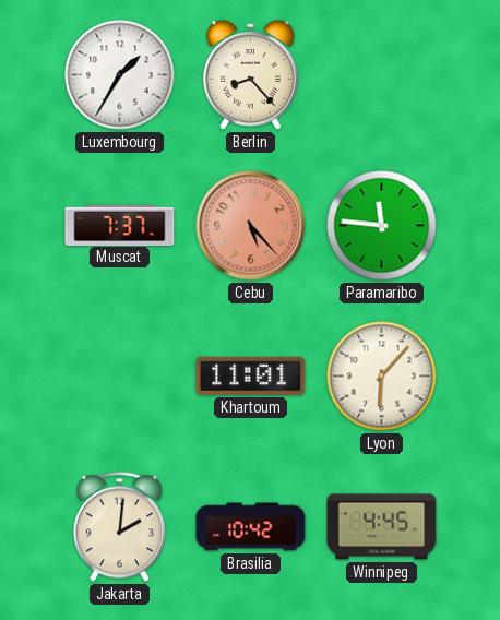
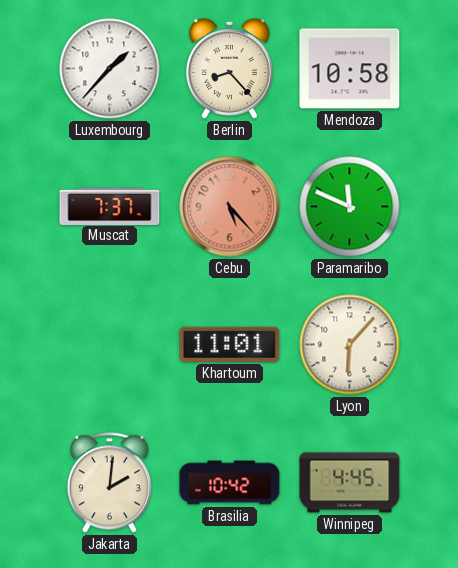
Luxembourg: 1:35 -> 1:37
Mendoza: none -> 10:58
Paramaribo: 11:46 -> 11:49
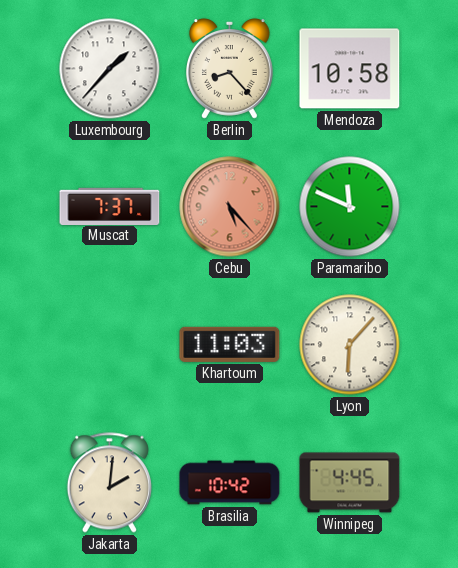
Khartoum: 11:01 -> 11:03
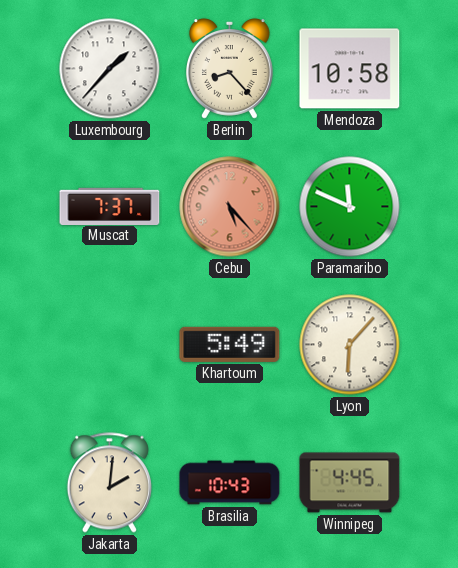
Khartoum: 11:03 -> 5:49
Brasilia: 10:42 -> 10:43
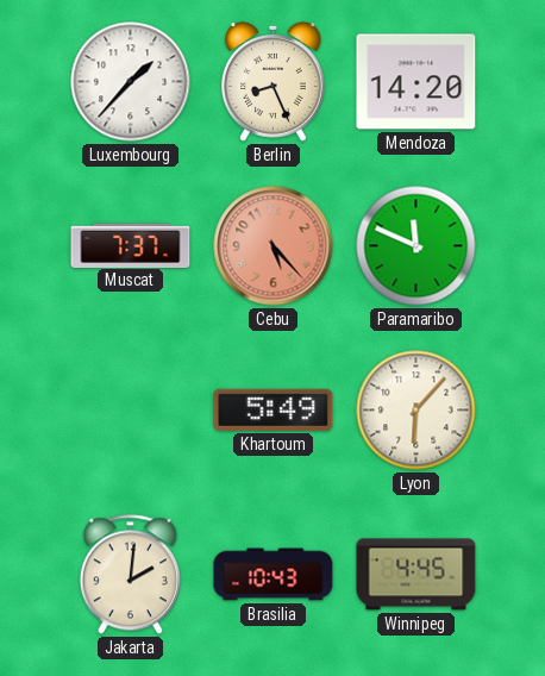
Berlin: 8:23 -> 8:26
Mendoza: 10:58 -> 14:20
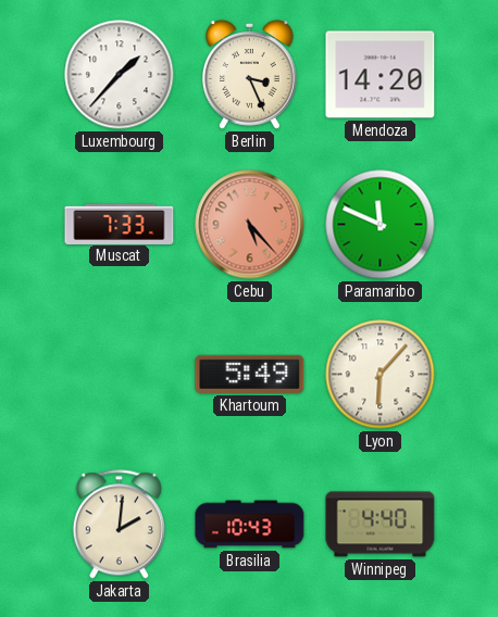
Berlin: 8:26 -> 3:26
Muscat: 7:37 -> 7:33
Winnipeg: 4:45 -> 4:40
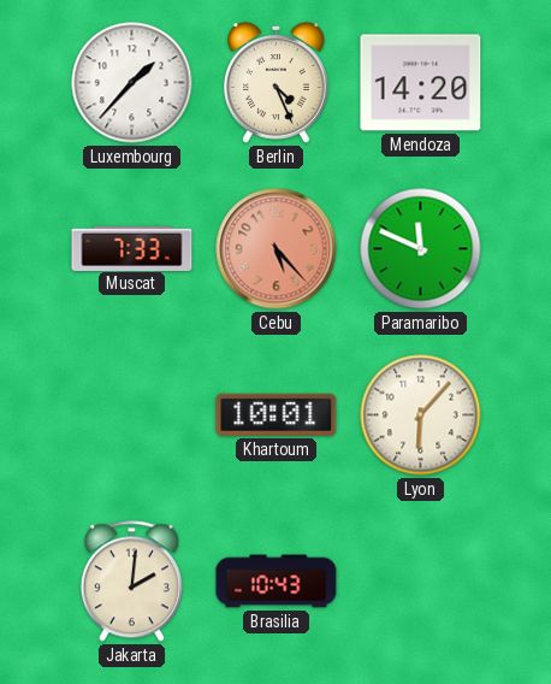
Berlin: 3:26 -> 4:26
Khartoum: 5:49 -> 10:01
Winnipeg: 4:40 -> none
